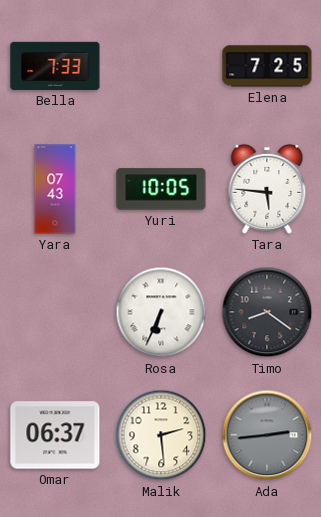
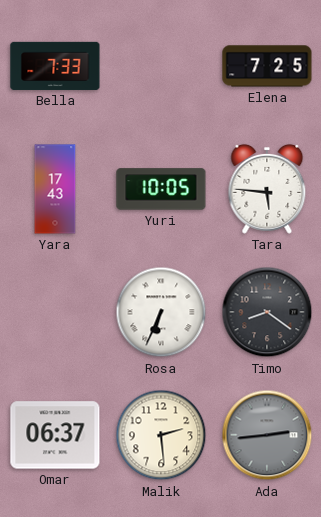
Yara: 07:43 -> 17:43
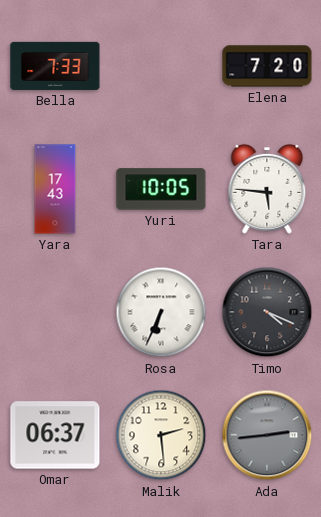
Elena: 7:25 -> 7:20
Timo: 8:21 -> 4:19
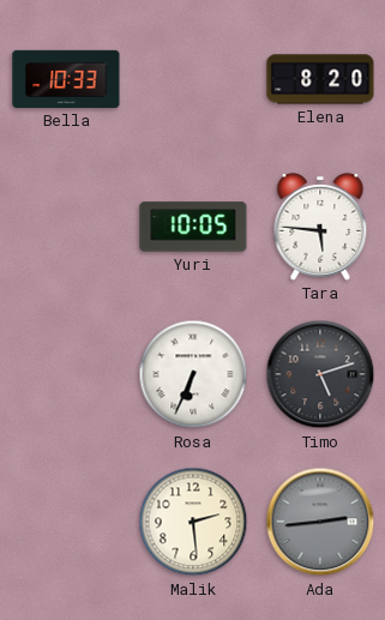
Bella: 7:33 -> 10:33
Elena: 7:20 -> 8:20
Yara: 17:43 -> none
Timo: 4:19 -> 5:12
Omar: 06:37 -> none
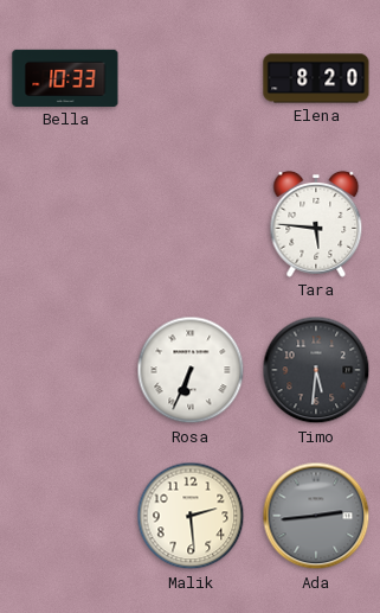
Yuri: 10:05 -> none
Timo: 5:12 -> 5:31
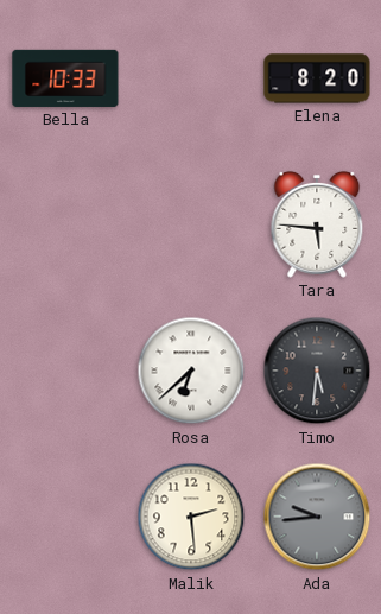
Rosa: 6:34 -> 6:38
Ada: 2:44 -> 9:44
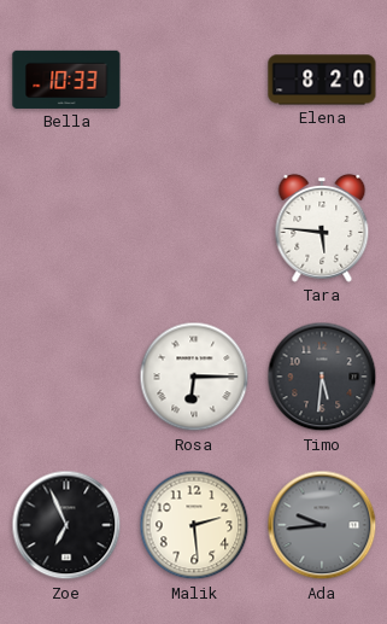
Rosa: 6:38 -> 6:15
Zoe: none -> 6:56
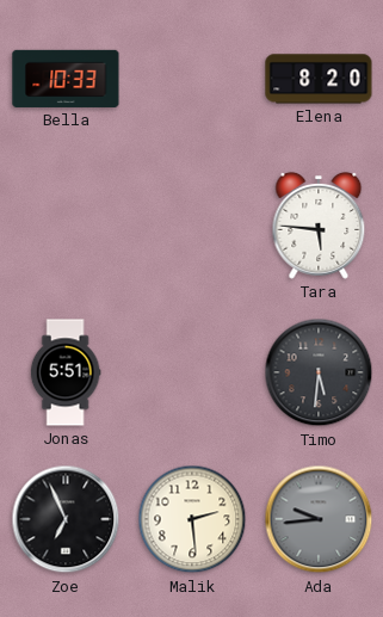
Jonas: none -> 5:51
Rosa: 6:15 -> none
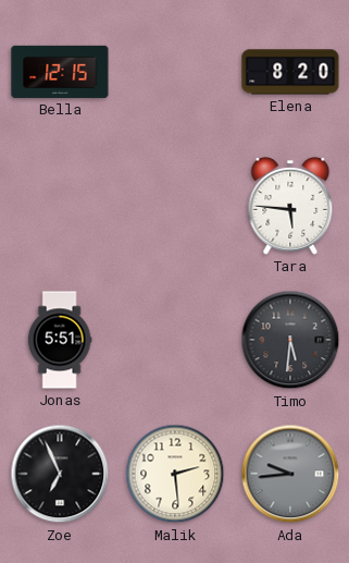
Bella: 10:33 -> 12:15
